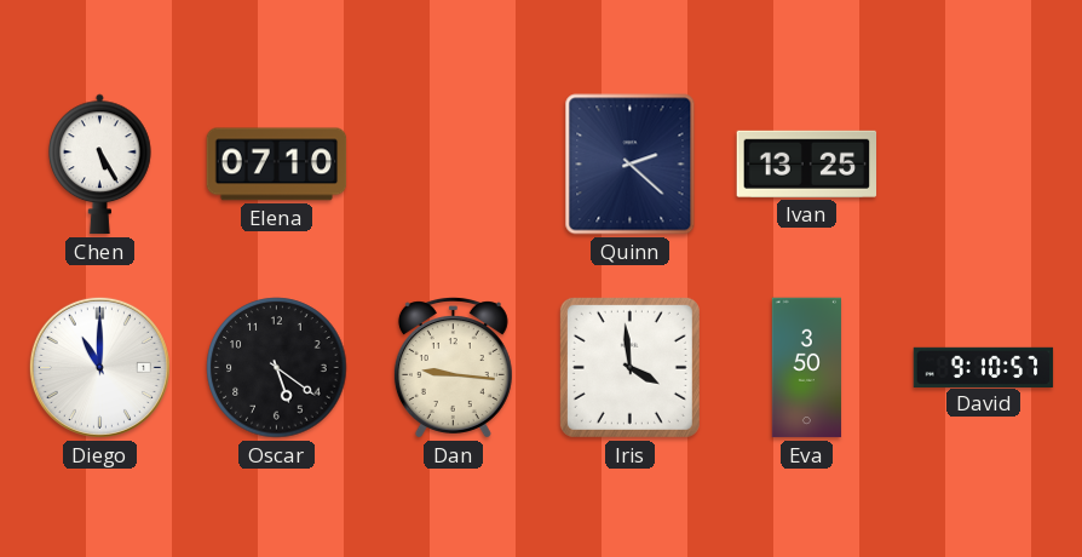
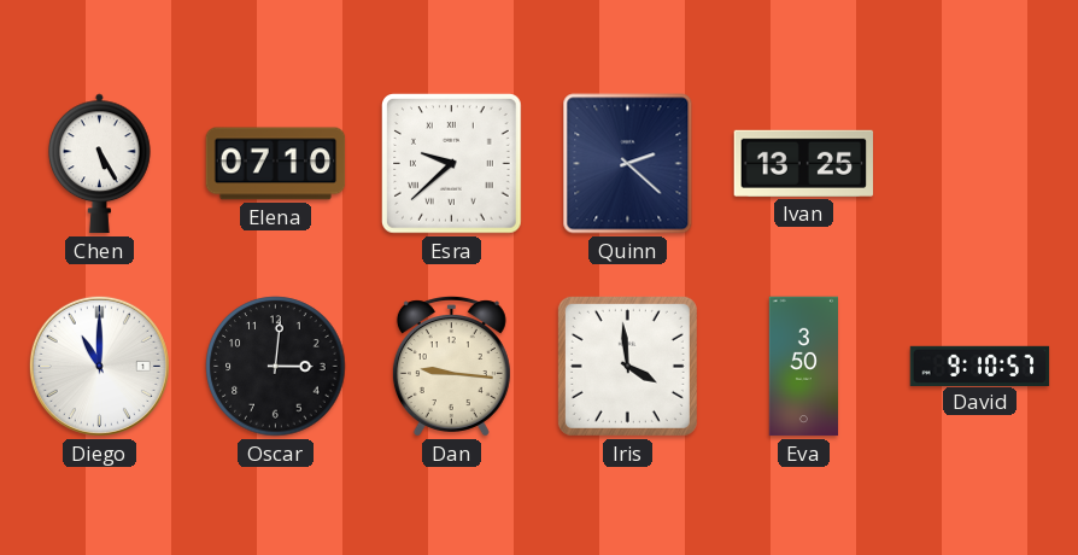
Esra: none -> 9:38
Oscar: 5:21 -> 3:01
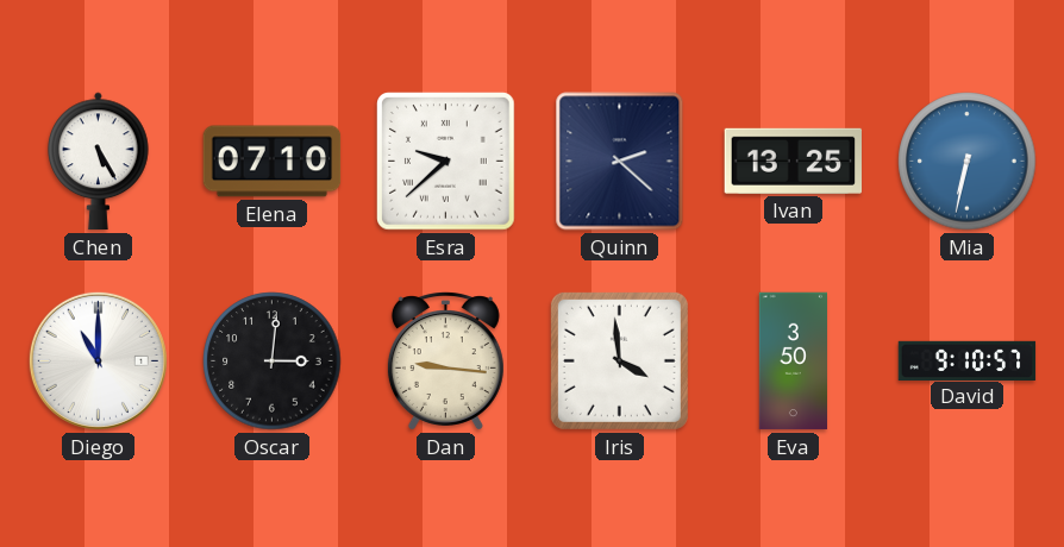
Mia: none -> 6:32
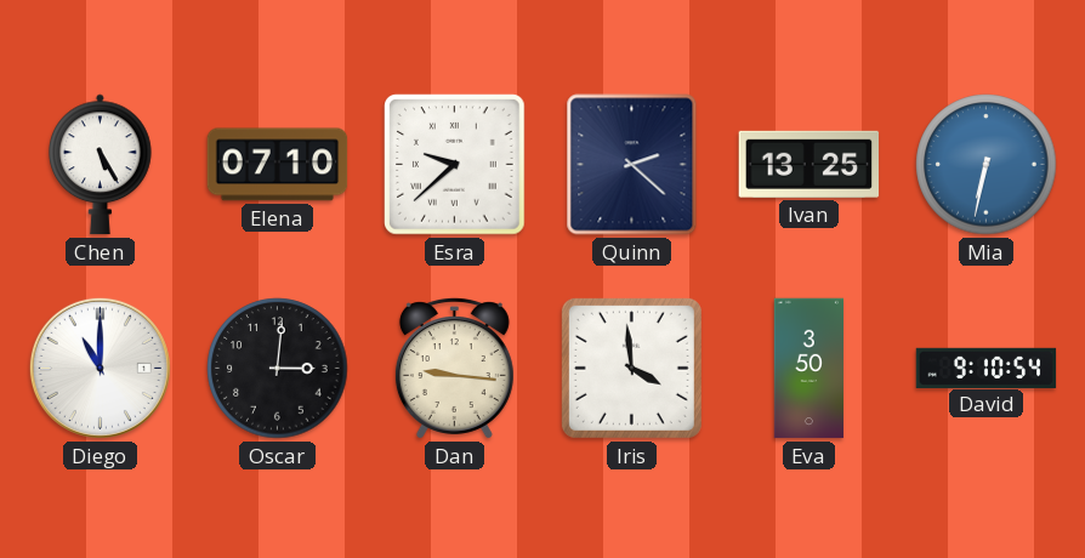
David: 9:10:57 -> 9:10:54
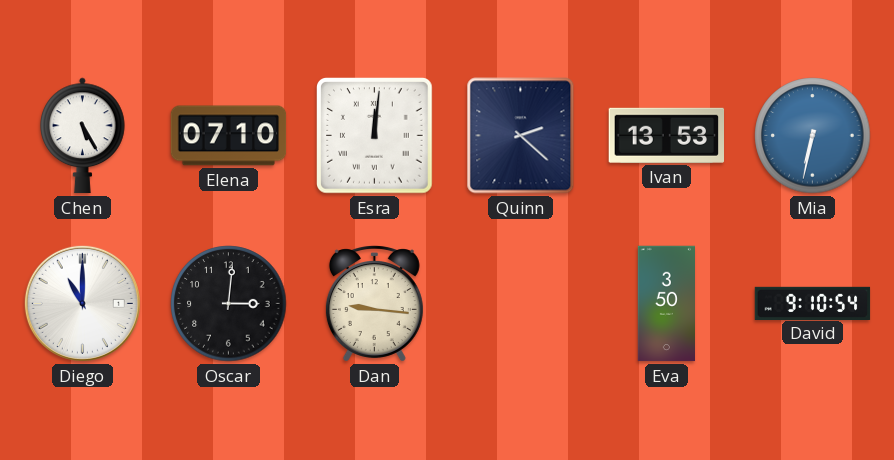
Esra: 9:38 -> 12:01
Ivan: 13:25 -> 13:53
Iris: 3:59 -> none
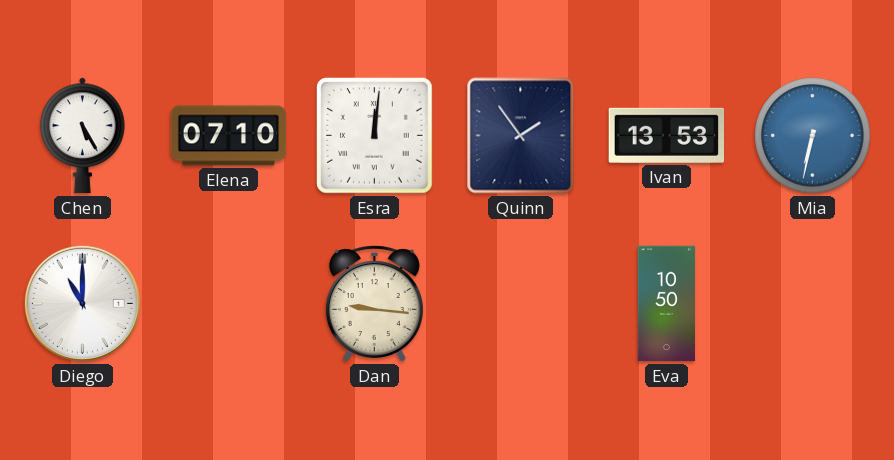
Quinn: 2:22 -> 1:54
Oscar: 3:01 -> none
Eva: 3:50 -> 10:50
David: 9:10 -> none
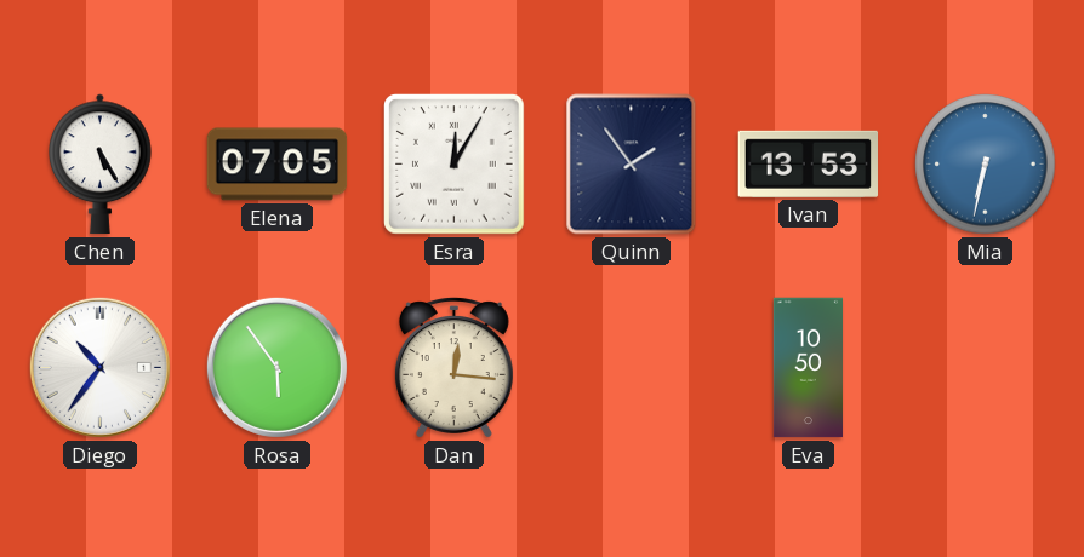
Elena: 07:10 -> 07:05
Esra: 12:01 -> 12:05
Diego: 11:00 -> 10:36
Rosa: none -> 5:54
Dan: 9:16 -> 12:16
